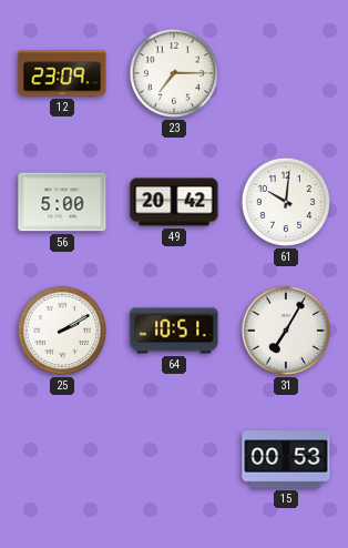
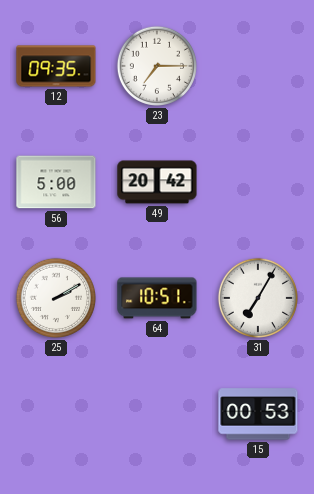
12: 23:09 -> 09:35
61: 10:01 -> none
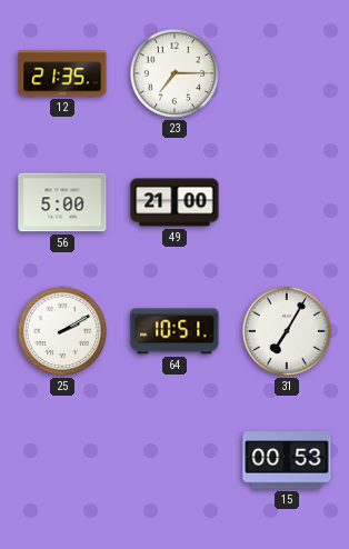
12: 09:35 -> 21:35
49: 20:42 -> 21:00
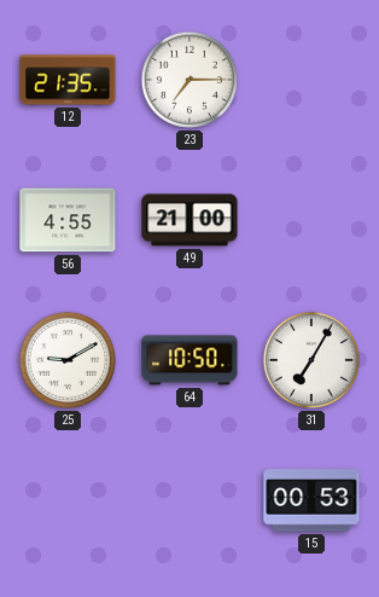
56: 5:00 -> 4:55
25: 2:10 -> 9:10
64: 10:51 -> 10:50
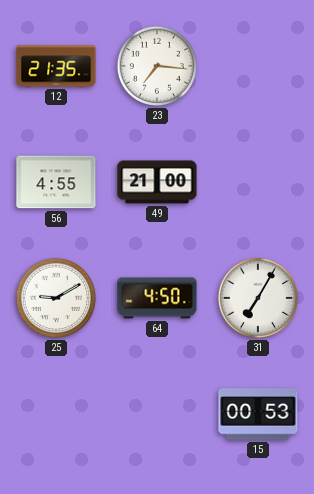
23: 7:15 -> 7:16
64: 10:50 -> 4:50
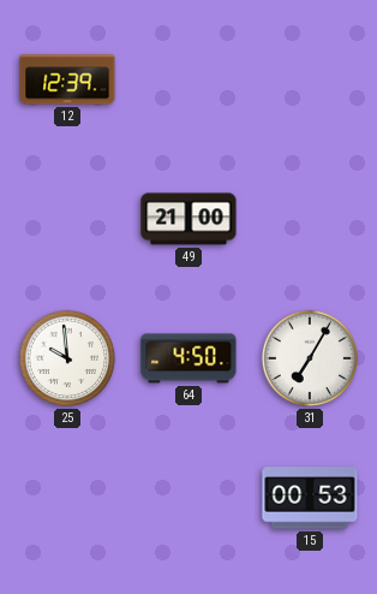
12: 21:35 -> 12:39
23: 7:16 -> none
56: 4:55 -> none
25: 9:10 -> 9:59
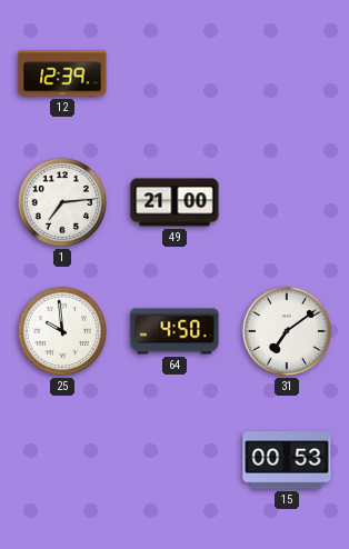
1: none -> 7:14
31: 7:05 -> 7:09
